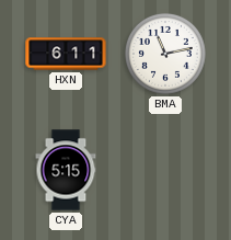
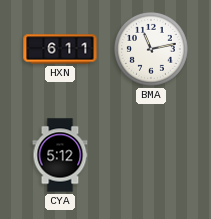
CYA: 5:15 -> 5:12
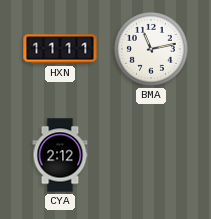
HXN: 6:11 -> 11:11
CYA: 5:12 -> 2:12
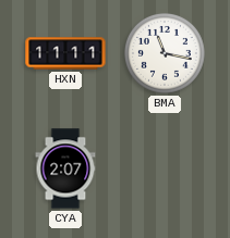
BMA: 11:13 -> 11:17
CYA: 2:12 -> 2:07
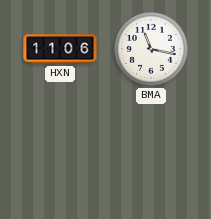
HXN: 11:11 -> 11:06
CYA: 2:07 -> none
